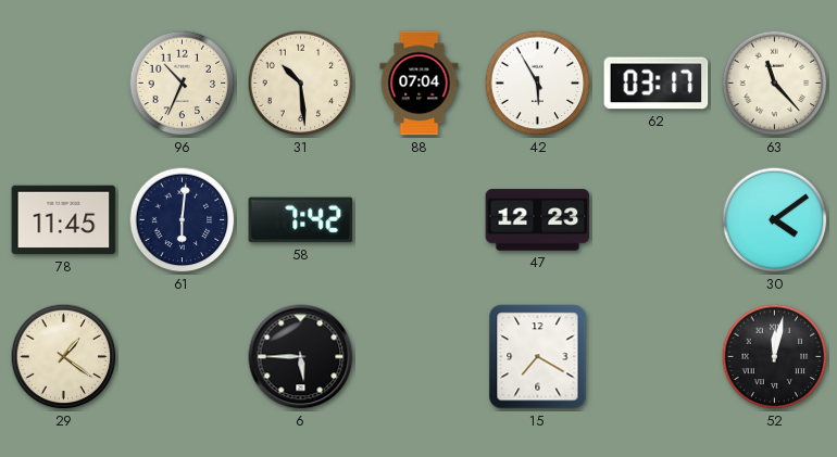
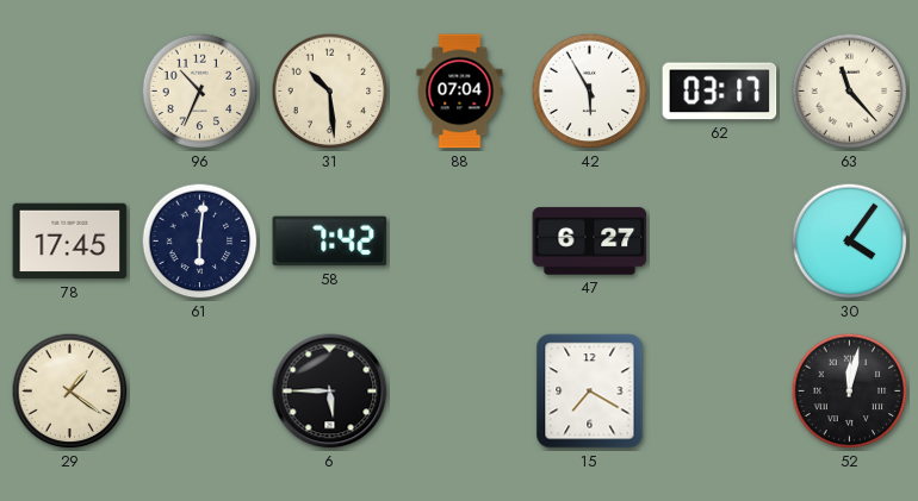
78: 11:45 -> 17:45
47: 12:23 -> 6:27
30: 4:09 -> 4:06
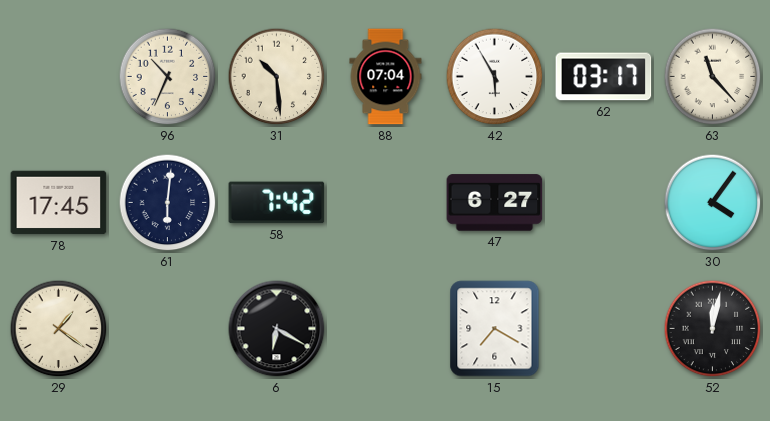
6: 5:45 -> 6:20
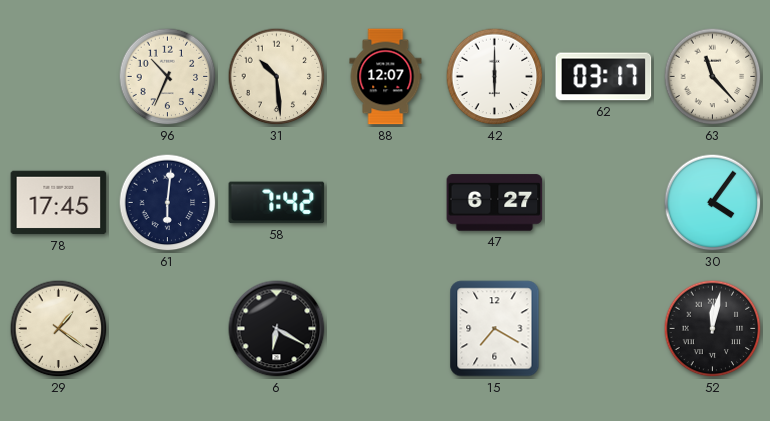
88: 07:04 -> 12:07
42: 5:55 -> 6:00
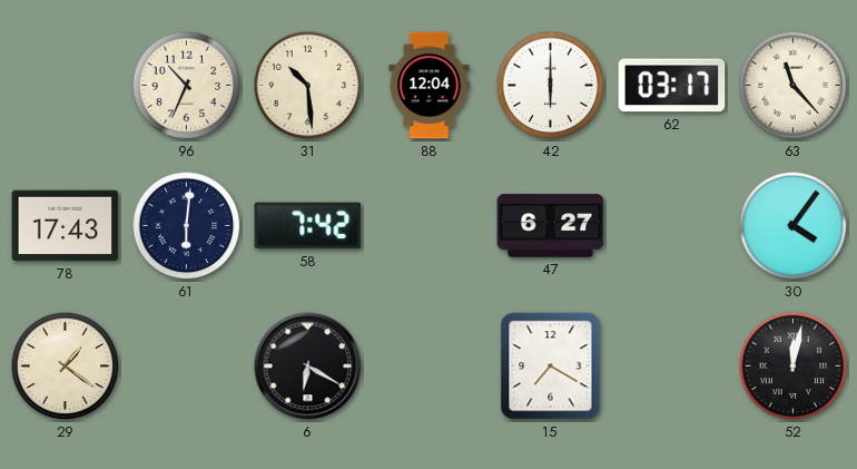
88: 12:07 -> 12:04
78: 17:45 -> 17:43
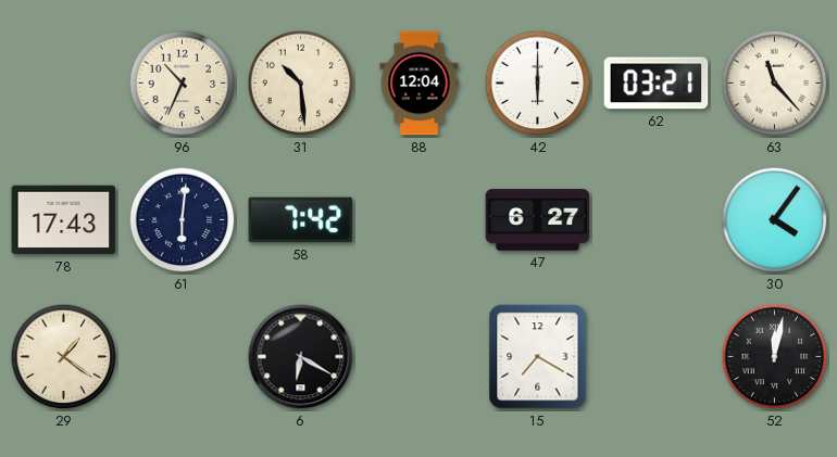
62: 03:17 -> 03:21
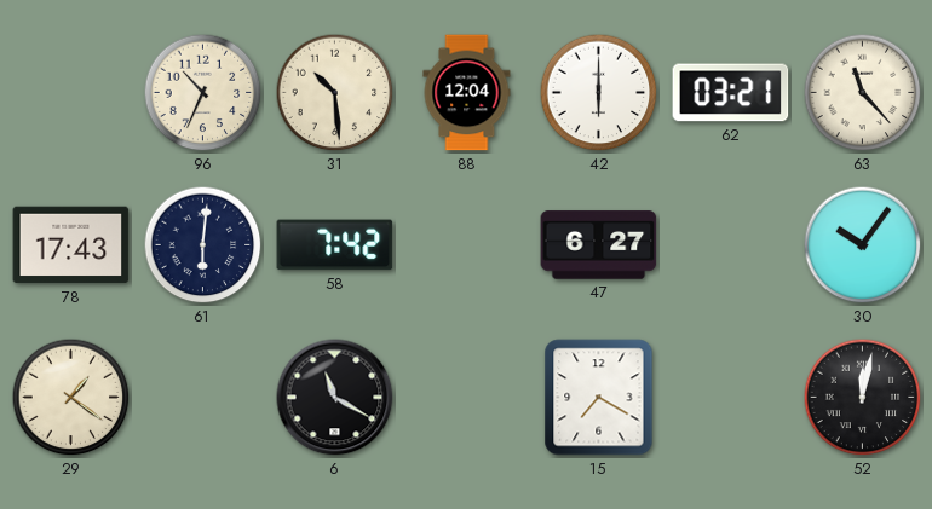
30: 4:06 -> 10:06
6: 6:20 -> 11:20
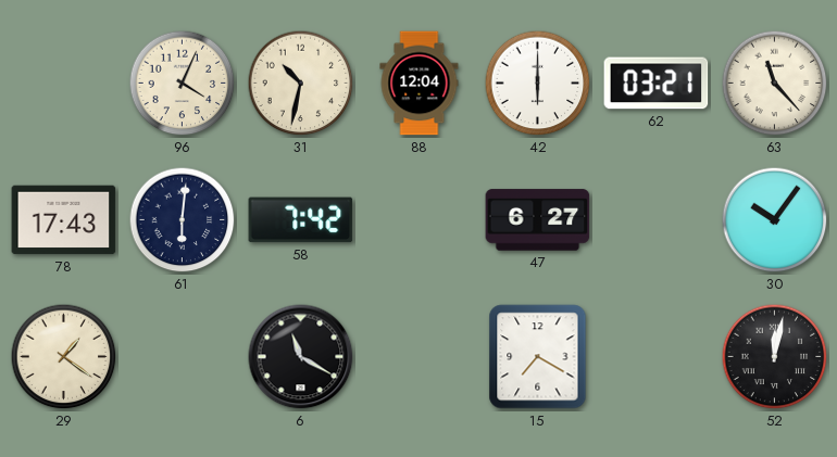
96: 10:34 -> 4:04
31: 10:29 -> 10:32
